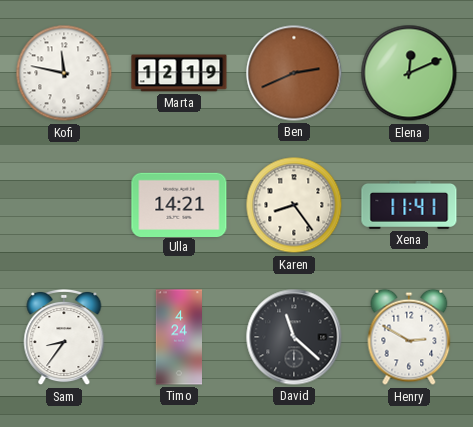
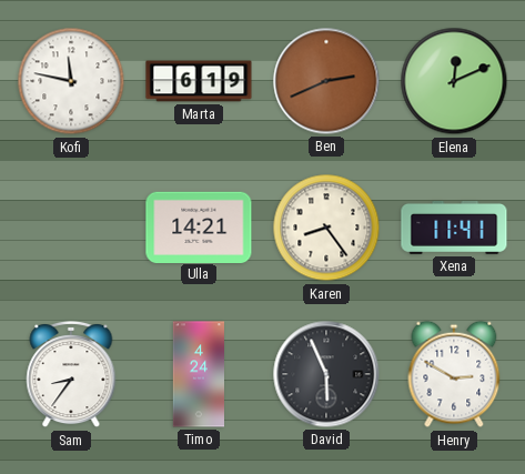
Marta: 12:19 -> 6:19
David: 11:22 -> 5:56
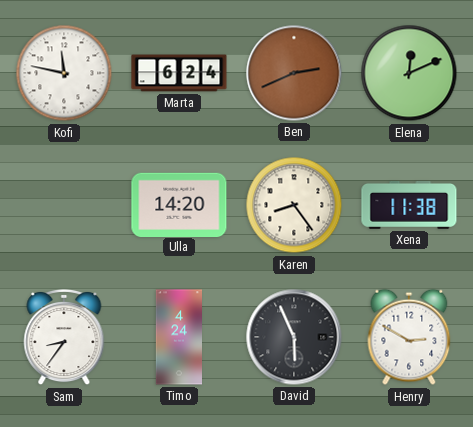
Marta: 6:19 -> 6:24
Ulla: 14:21 -> 14:20
Xena: 11:41 -> 11:38
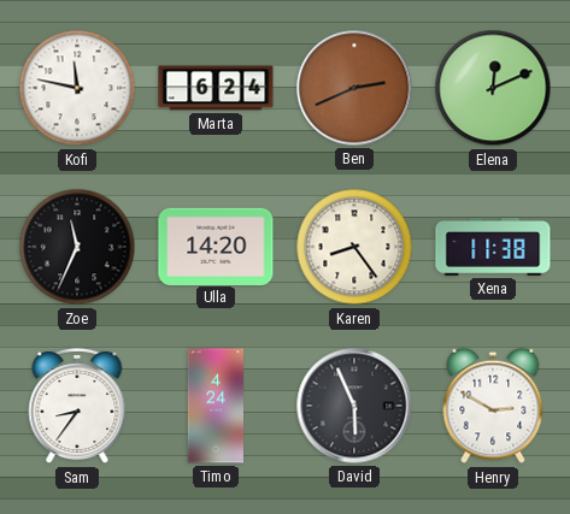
Zoe: none -> 11:34
